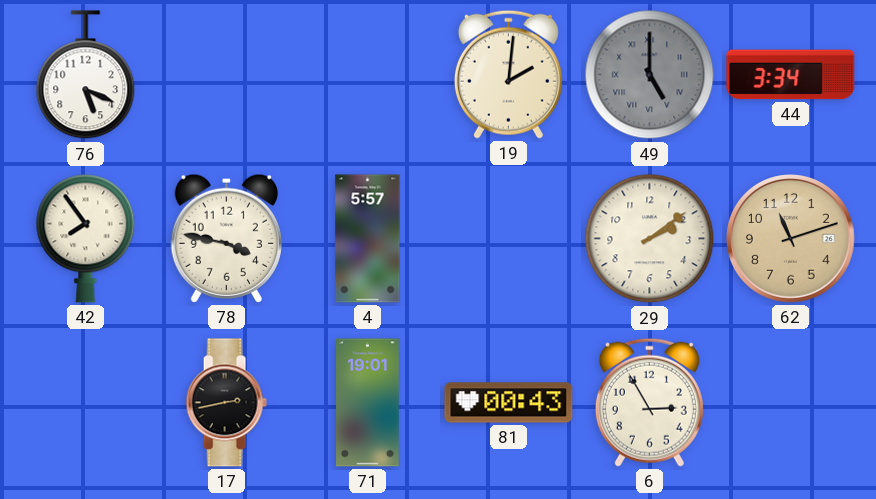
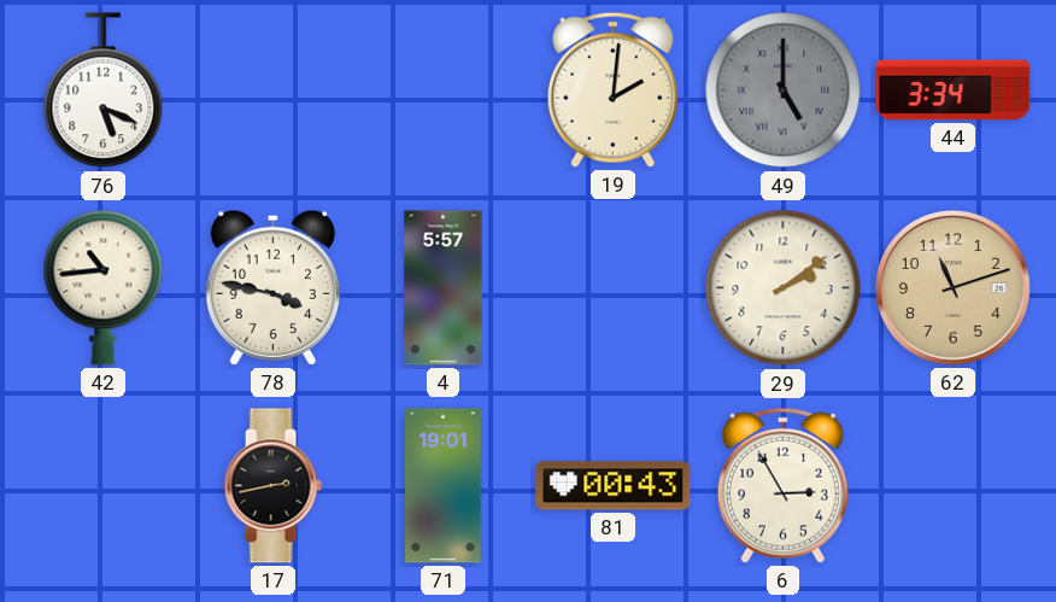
42: 7:54 -> 10:44
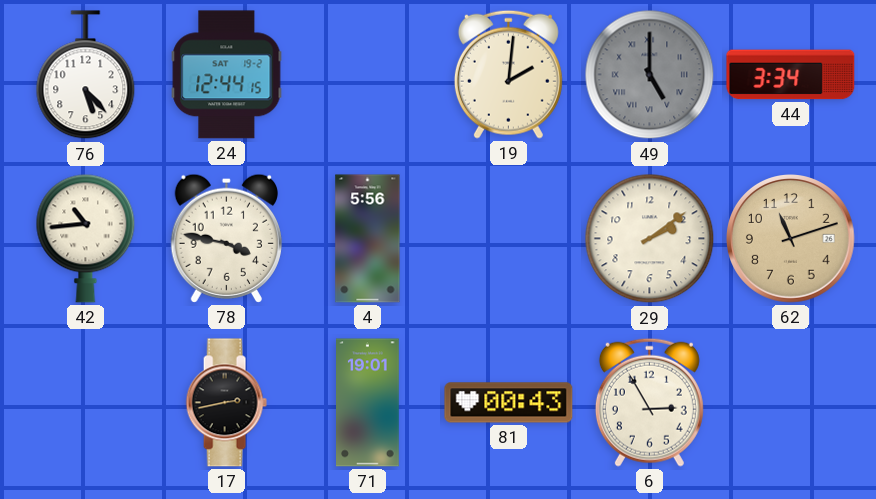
76: 5:19 -> 5:23
24: none -> 12:44
4: 5:57 -> 5:56
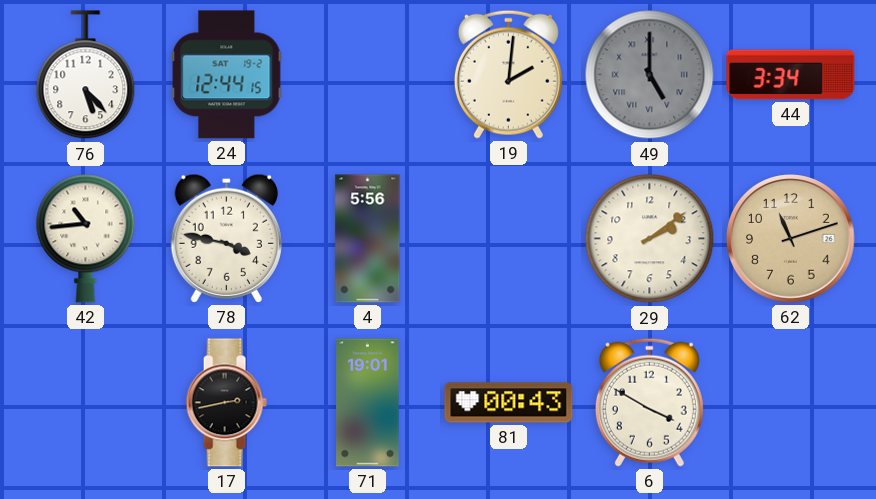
6: 2:55 -> 3:50
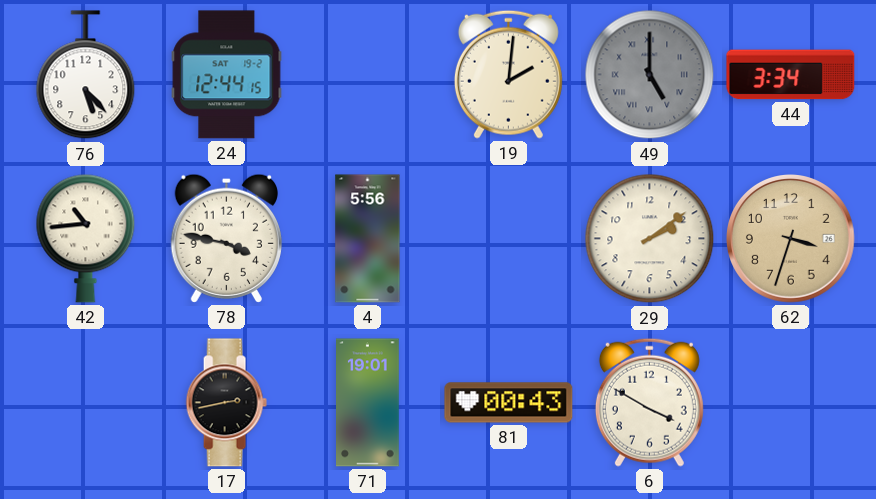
62: 11:12 -> 3:33
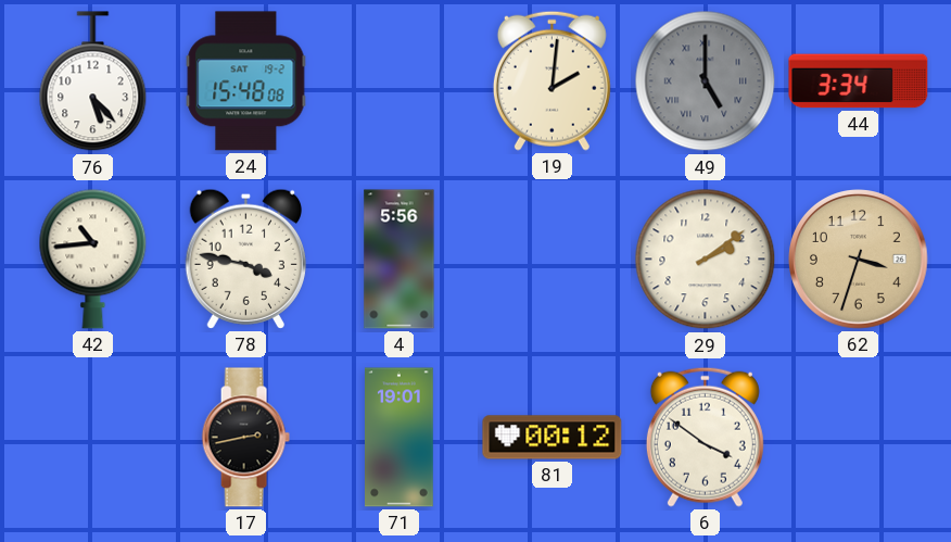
24: 12:44 -> 15:48
81: 00:43 -> 00:12
6: 3:50 -> 3:51
